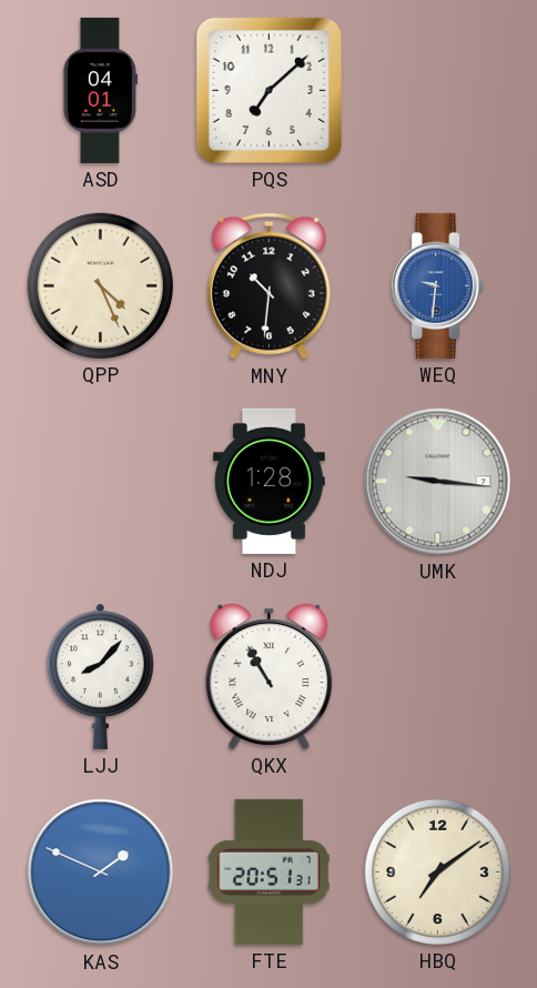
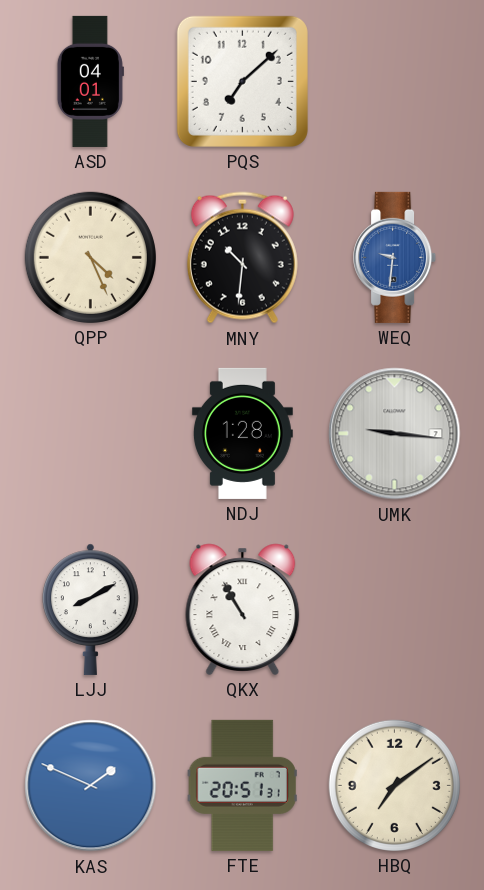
LJJ: 8:07 -> 8:10
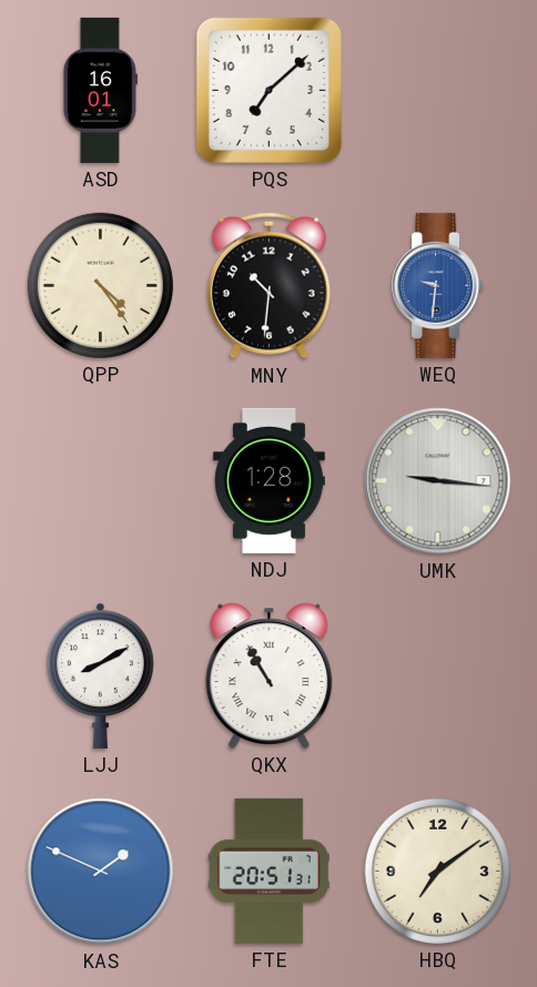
ASD: 04:01 -> 16:01
QPP: 4:26 -> 4:24
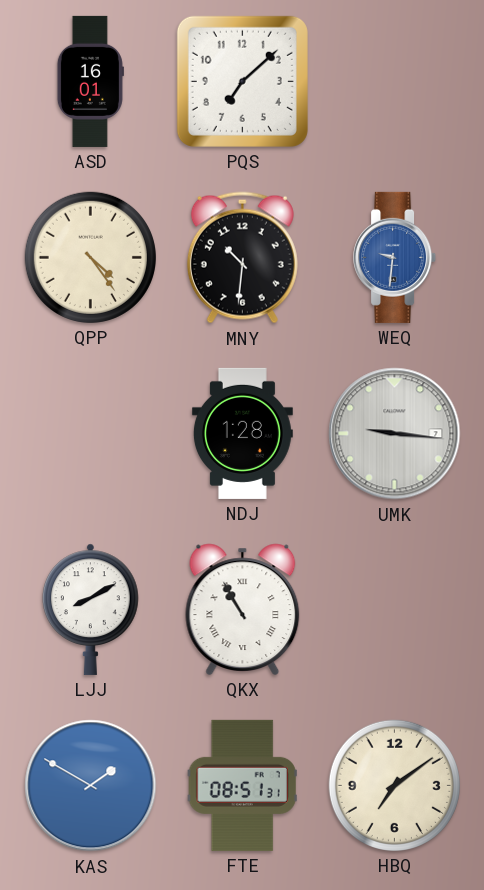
KAS: 1:49 -> 1:50
FTE: 20:51 -> 08:51
